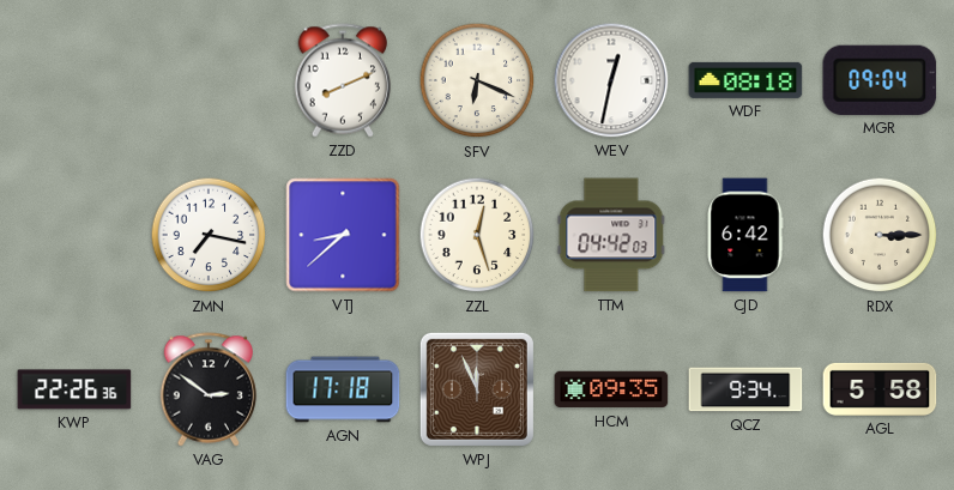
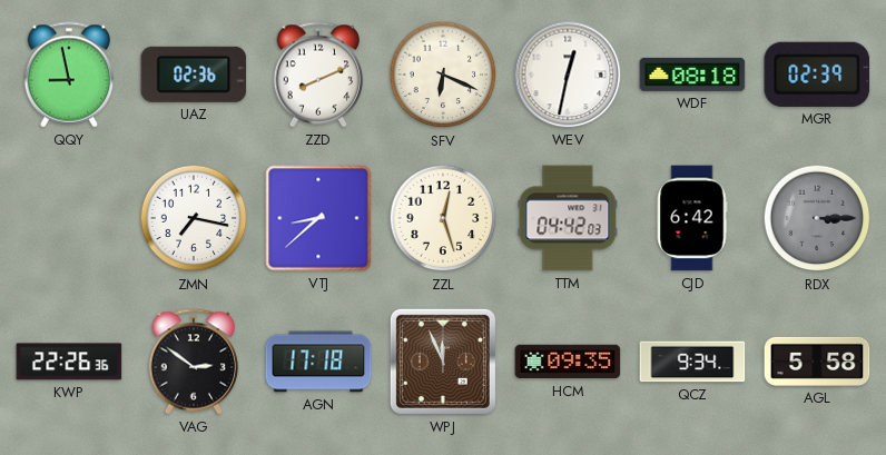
QQY: none -> 8:58
UAZ: none -> 02:36
MGR: 09:04 -> 02:39
RDX dial: cream -> grey
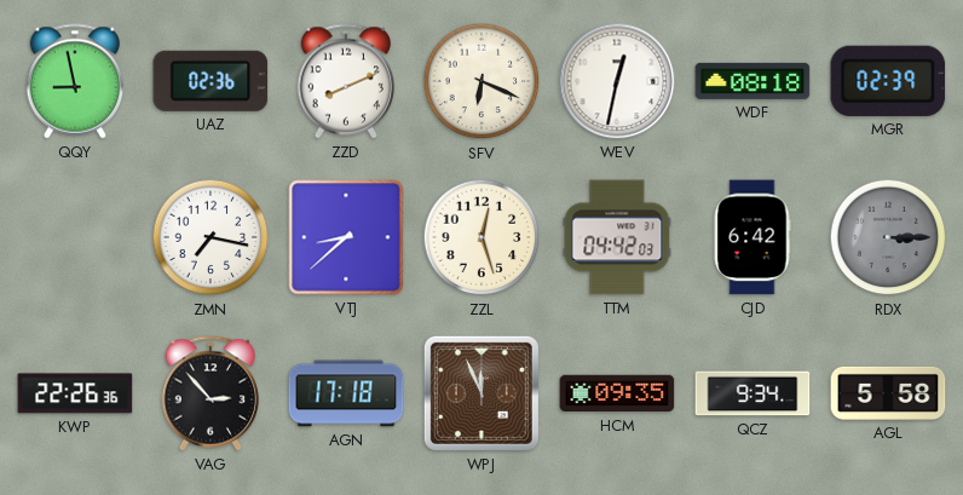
VAG: 2:51 -> 2:53
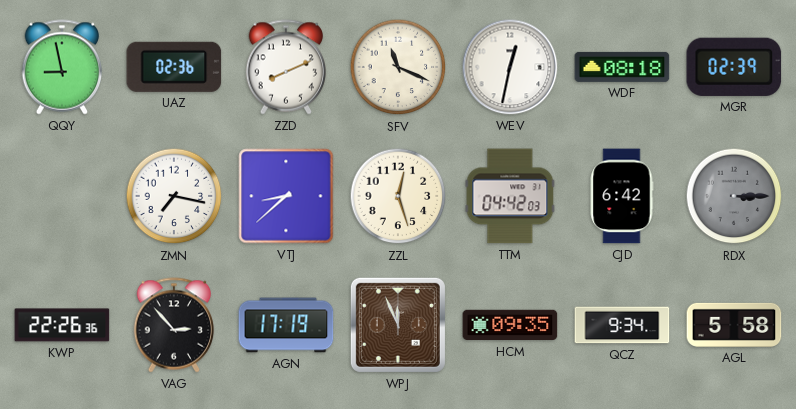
SFV: 6:19 -> 11:19
AGN: 17:18 -> 17:19
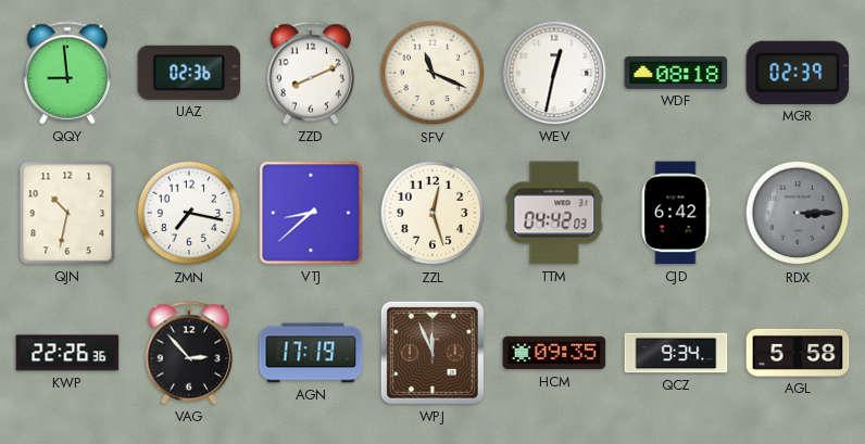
QQY: 8:58 -> 8:59
QJN: none -> 10:32
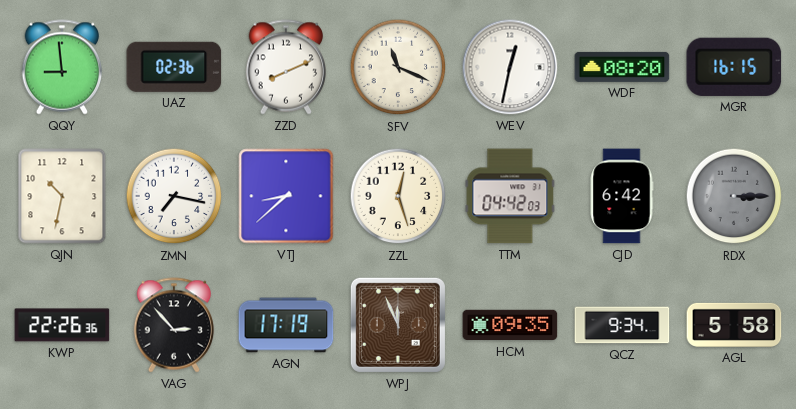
WDF: 08:18 -> 08:20
MGR: 02:39 -> 16:15
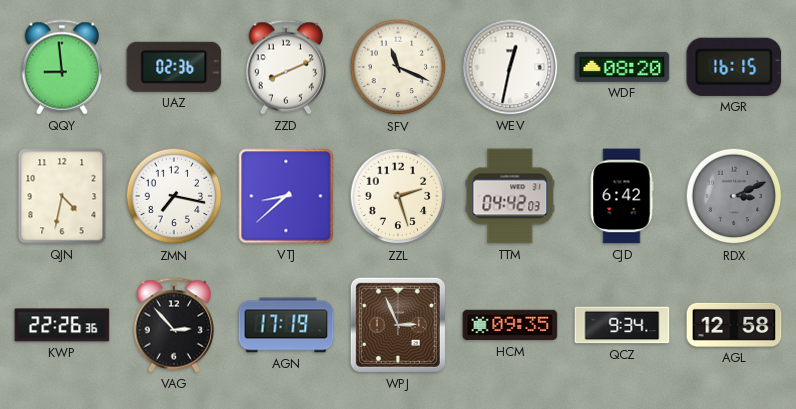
QJN: 10:32 -> 4:32
ZZL: 12:27 -> 2:27
RDX: 3:15 -> 3:11
WPJ: 11:56 -> 2:56
AGL: 5:58 -> 12:58
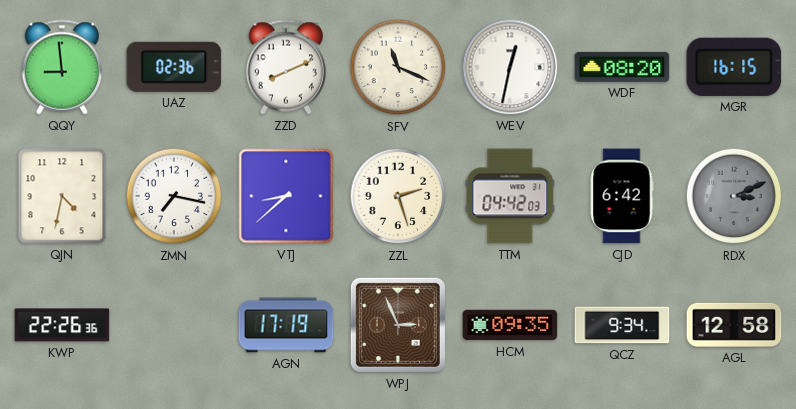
VAG: 2:53 -> none
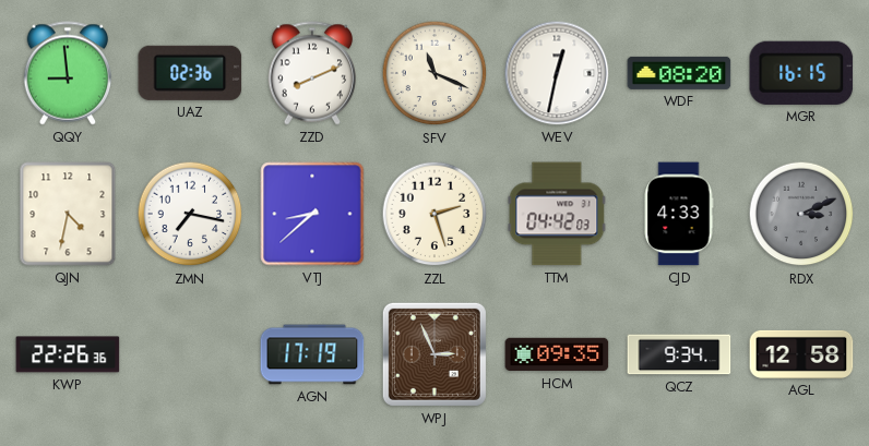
CJD: 6:42 -> 4:33
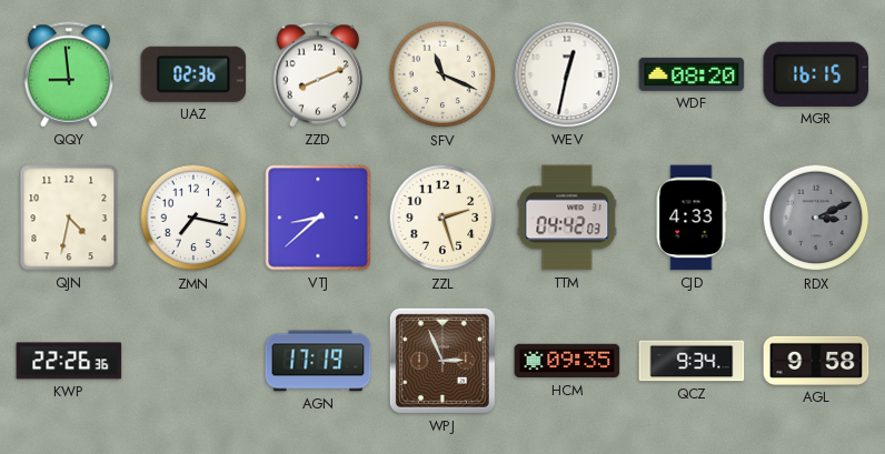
AGL: 12:58 -> 9:58
